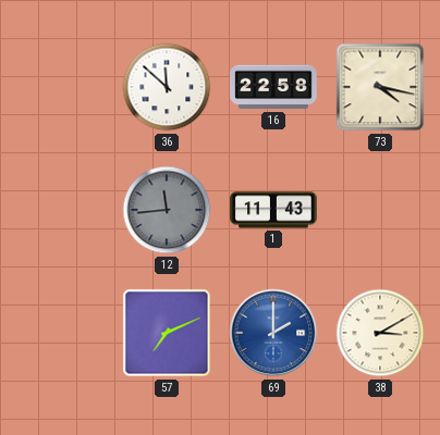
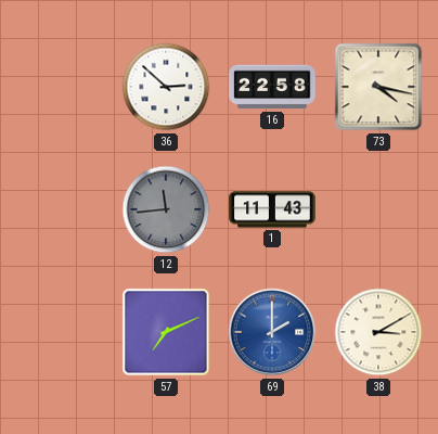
36: 11:52 -> 2:52
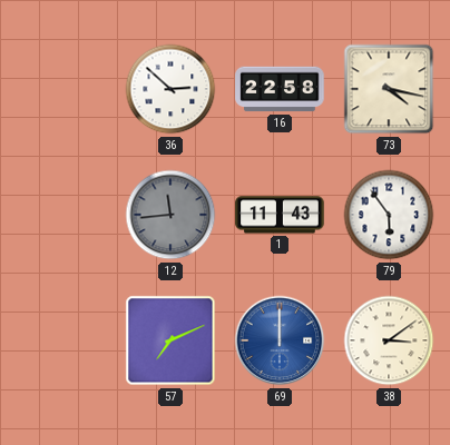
79: none -> 5:54
69: 2:00 -> 12:00
38: 3:10 -> 3:09
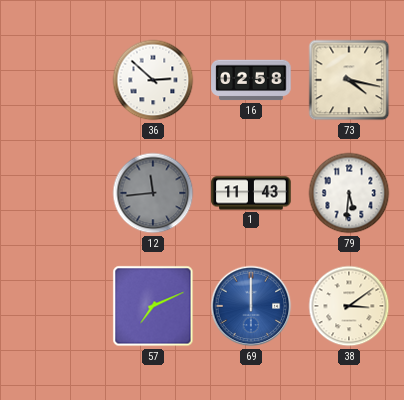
16: 22:58 -> 02:58
79: 5:54 -> 5:31
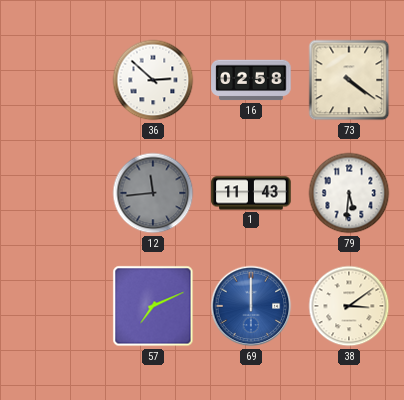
73: 4:17 -> 4:21
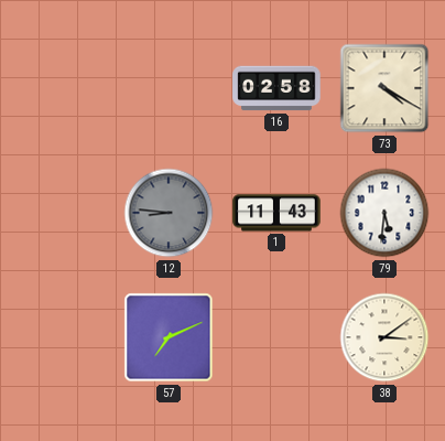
36: 2:52 -> none
73: 4:21 -> 4:20
12: 11:44 -> 8:46
69: 12:00 -> none
